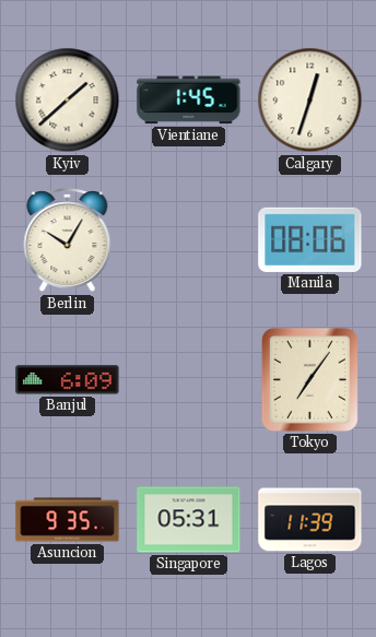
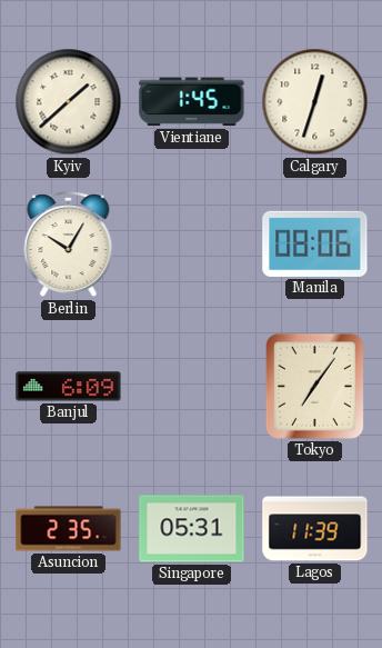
Asuncion: 9:35 -> 2:35
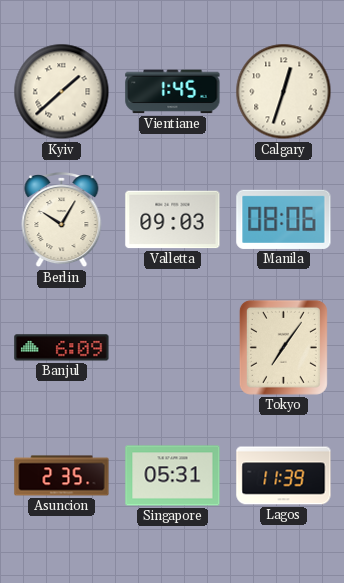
Valletta: none -> 09:03
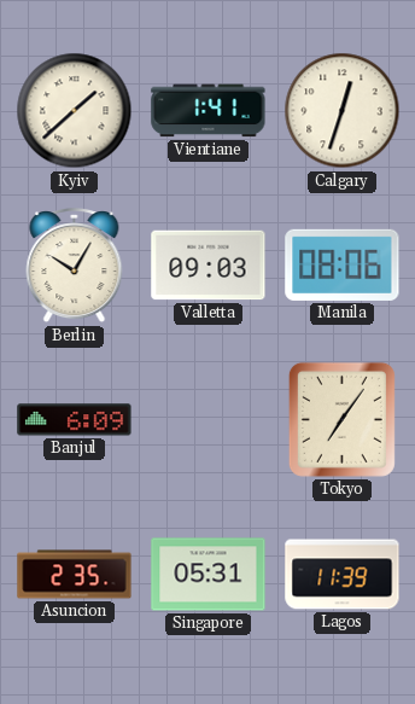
Vientiane: 1:45 -> 1:41
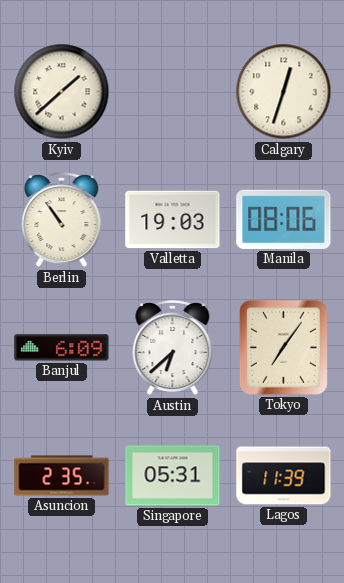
Vientiane: 1:41 -> none
Berlin: 10:05 -> 10:54
Valletta: 09:03 -> 19:03
Austin: none -> 6:38
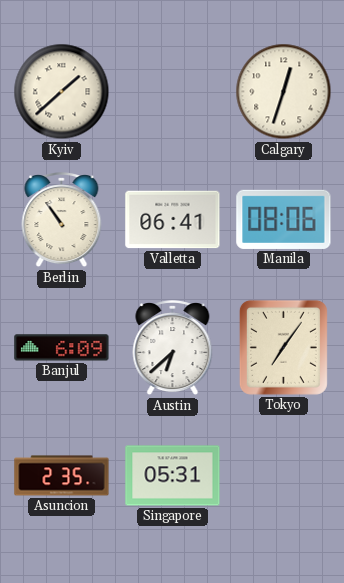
Valletta: 19:03 -> 06:41
Lagos: 11:39 -> none
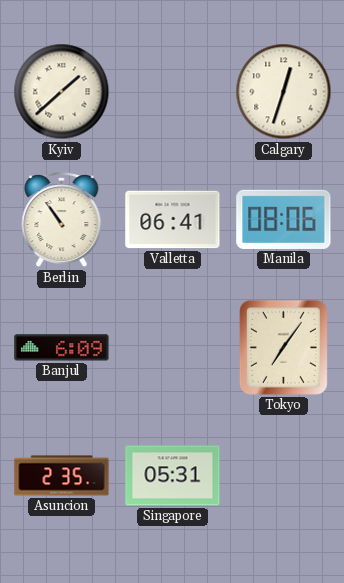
Austin: 6:38 -> none
